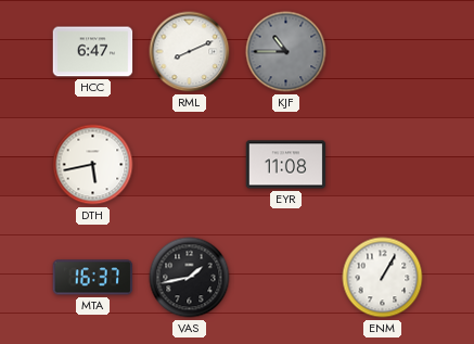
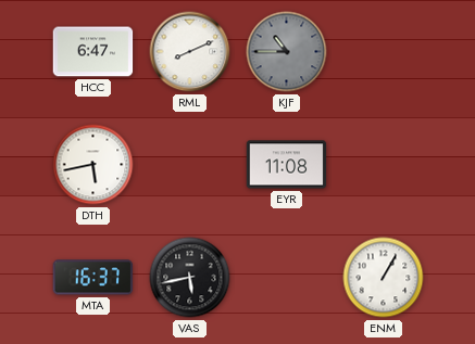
VAS: 1:43 -> 5:43
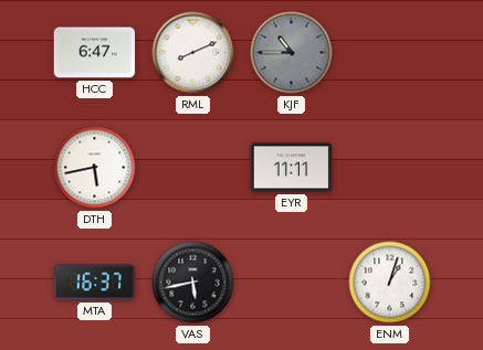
EYR: 11:08 -> 11:11
ENM: 1:05 -> 1:03
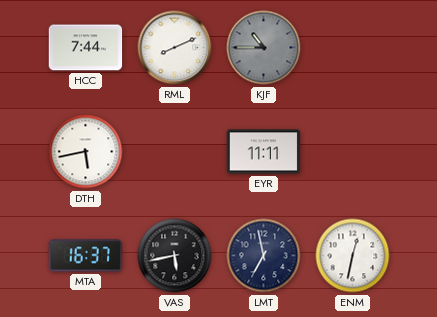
HCC: 6:47 -> 7:44
LMT: none -> 6:58
ENM: 1:03 -> 12:32
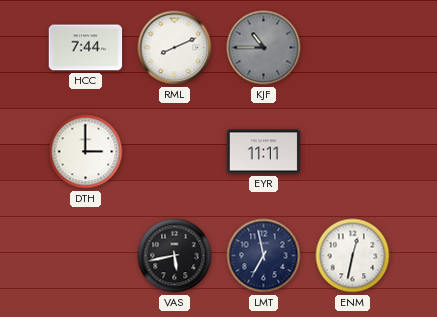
DTH: 5:43 -> 3:00
MTA: 16:37 -> none
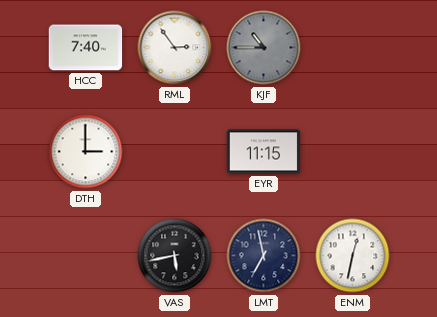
HCC: 7:44 -> 7:40
RML: 8:11 -> 2:54
EYR: 11:11 -> 11:15
